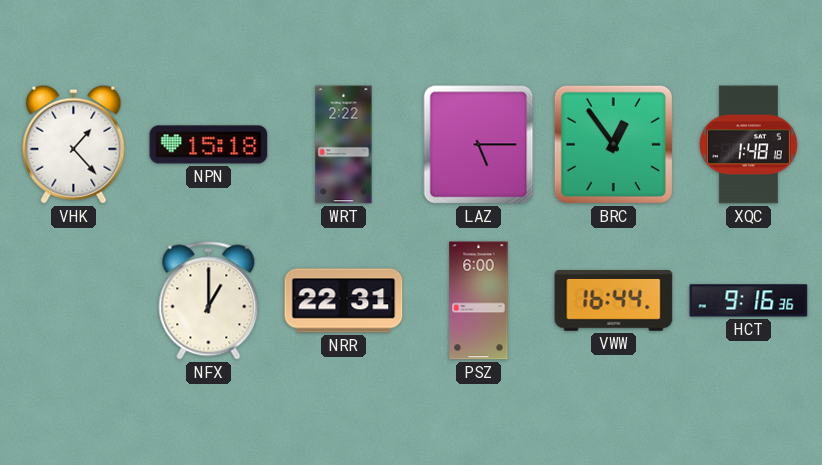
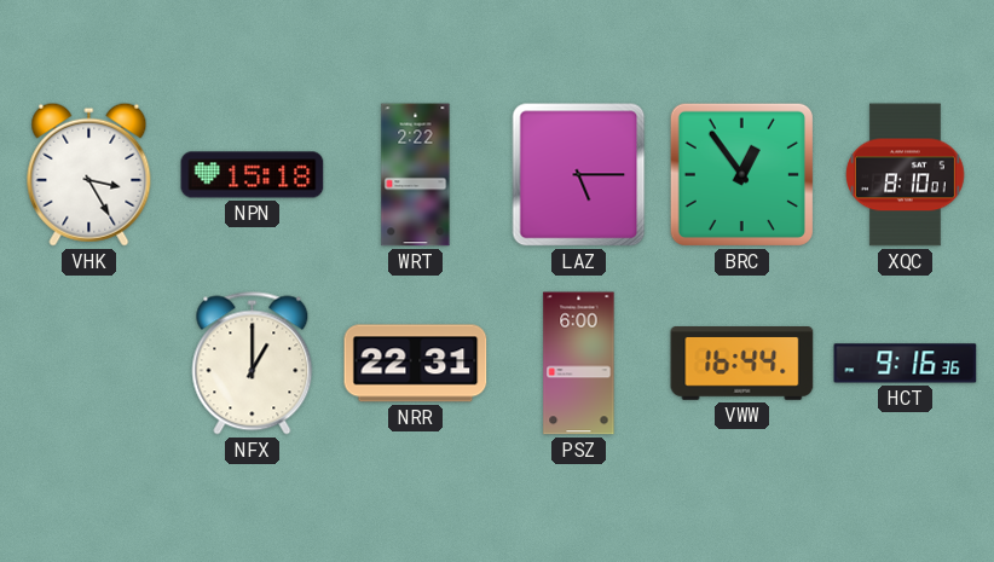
VHK: 1:23 -> 3:25
XQC: 1:48 -> 8:10
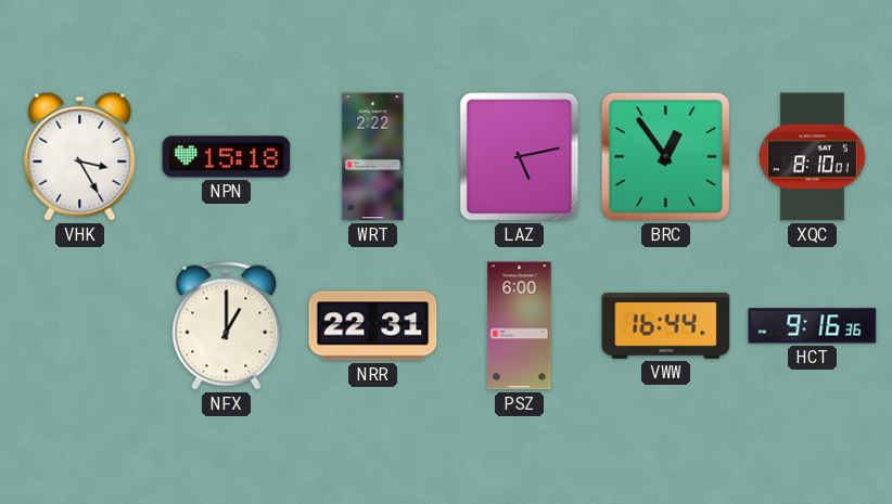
LAZ: 5:15 -> 5:13
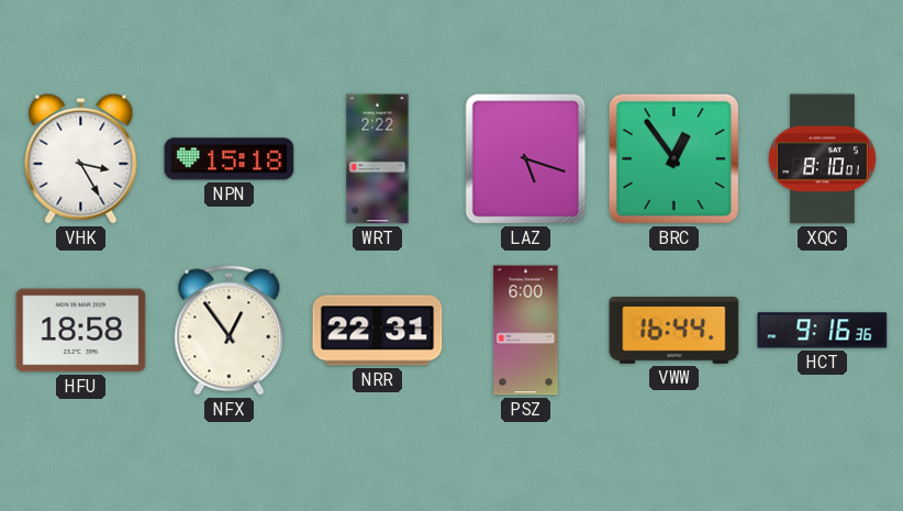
LAZ: 5:13 -> 5:18
HFU: none -> 18:58
NFX: 1:00 -> 12:54
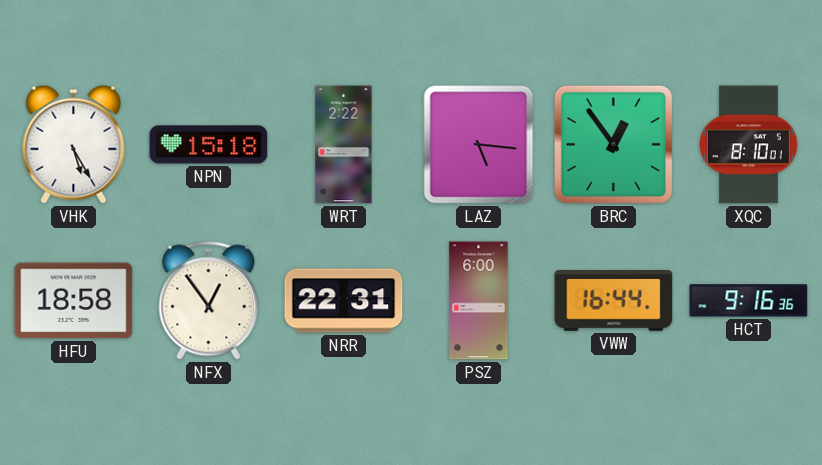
VHK: 3:25 -> 5:25
LAZ: 5:18 -> 5:16
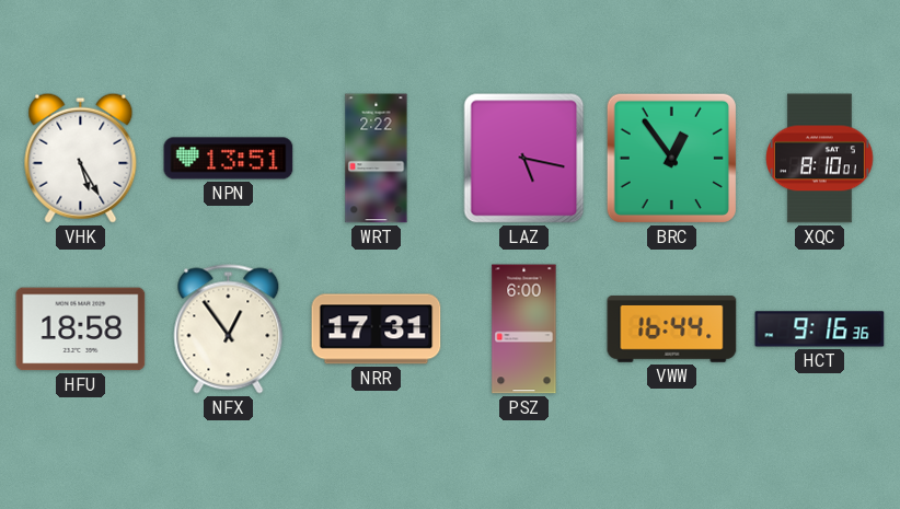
NPN: 15:18 -> 13:51
LAZ: 5:16 -> 5:17
NRR: 22:31 -> 17:31
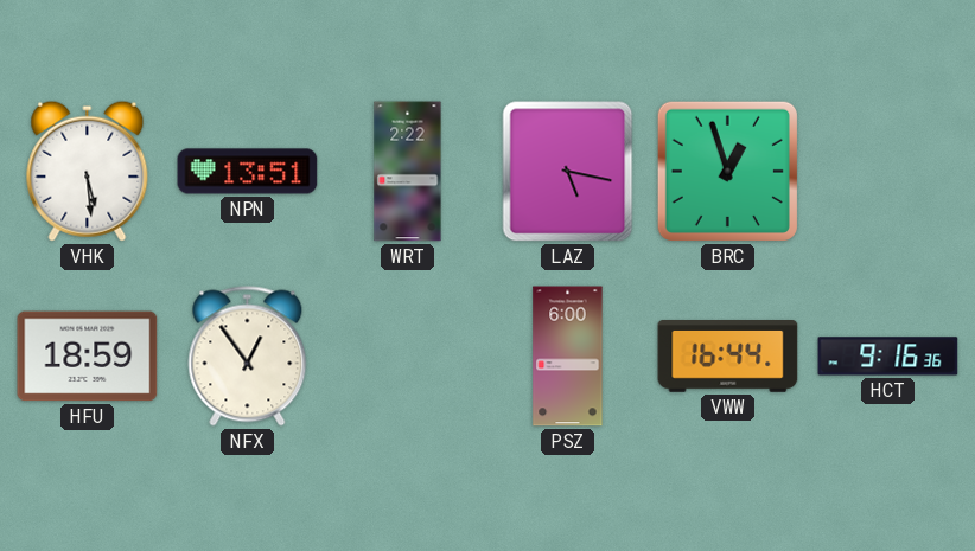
VHK: 5:25 -> 5:29
BRC: 12:54 -> 12:57
XQC: 8:10 -> none
HFU: 18:58 -> 18:59
NRR: 17:31 -> none
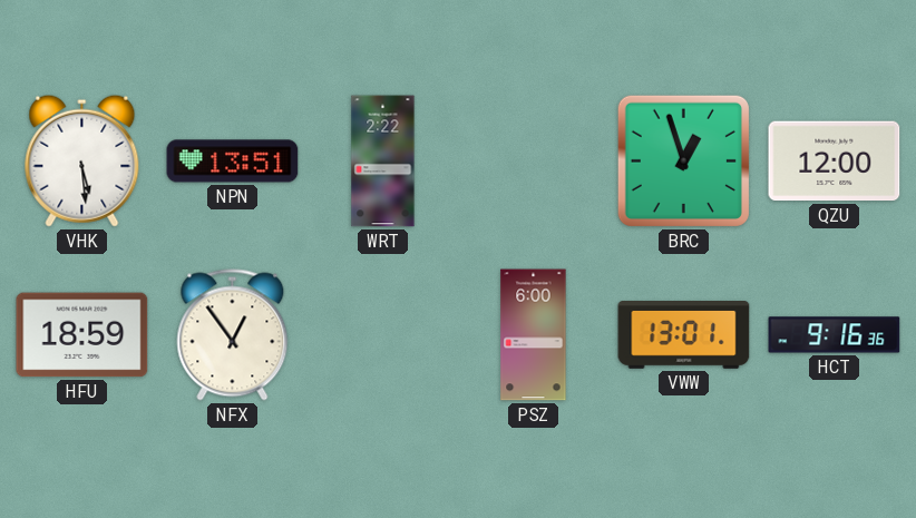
LAZ: 5:17 -> none
QZU: none -> 12:00
VWW: 16:44 -> 13:01
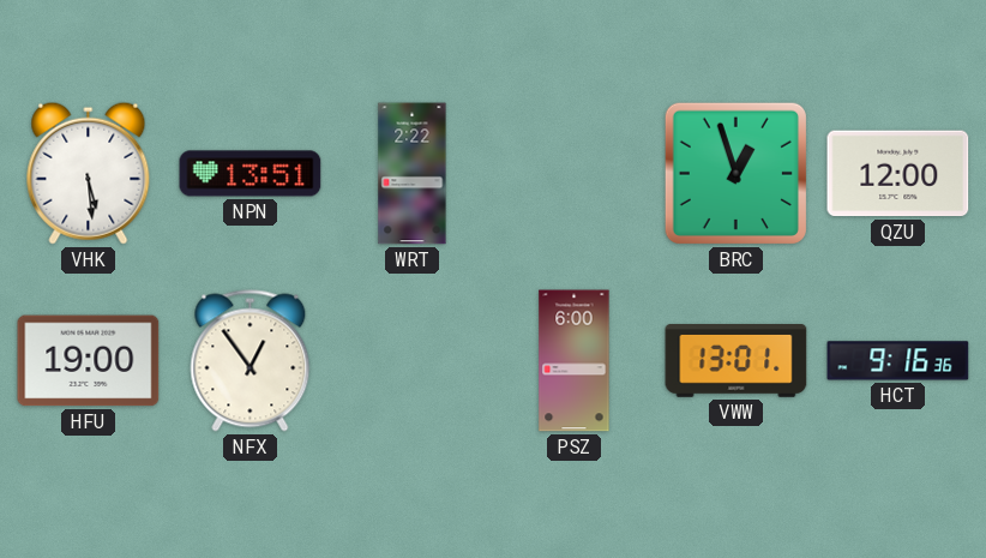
HFU: 18:59 -> 19:00
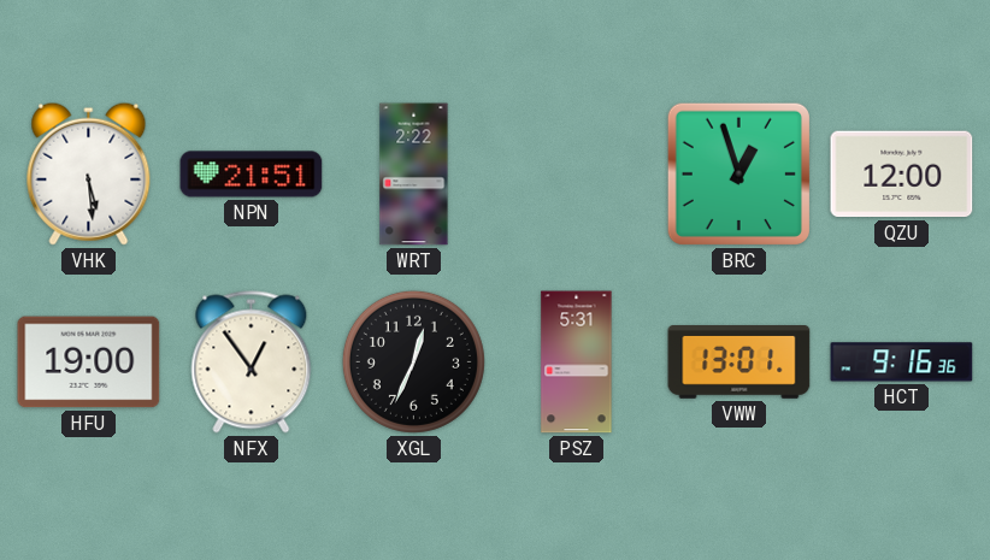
NPN: 13:51 -> 21:51
XGL: none -> 12:34
PSZ: 6:00 -> 5:31
